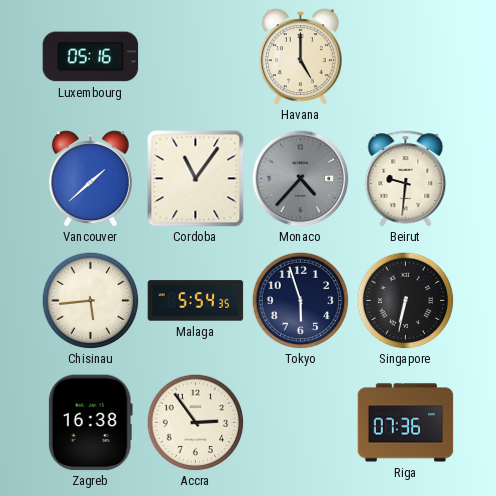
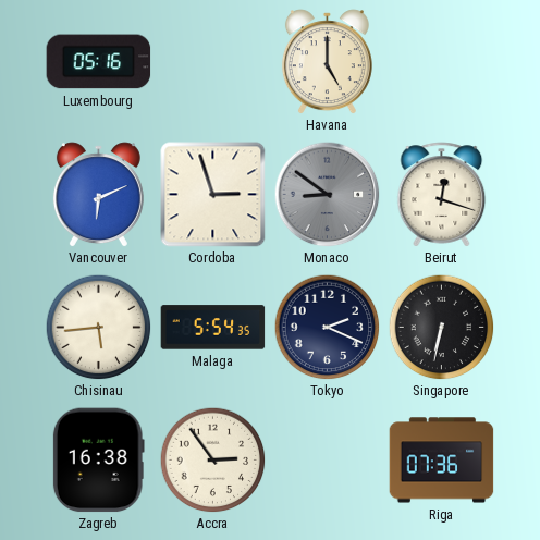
Vancouver: 1:38 -> 6:11
Cordoba: 11:06 -> 2:57
Monaco: 4:37 -> 8:51
Beirut: 9:31 -> 12:18
Tokyo: 5:57 -> 2:19
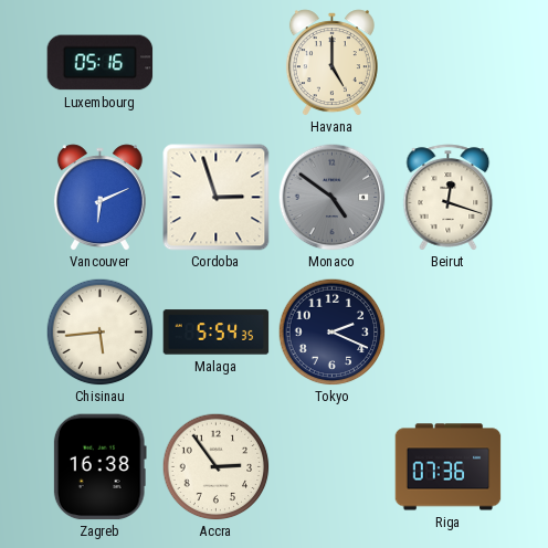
Monaco: 8:51 -> 4:51
Singapore: 6:32 -> none
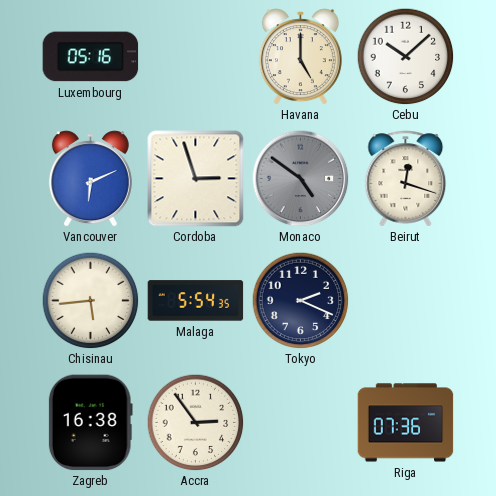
Cebu: none -> 10:08
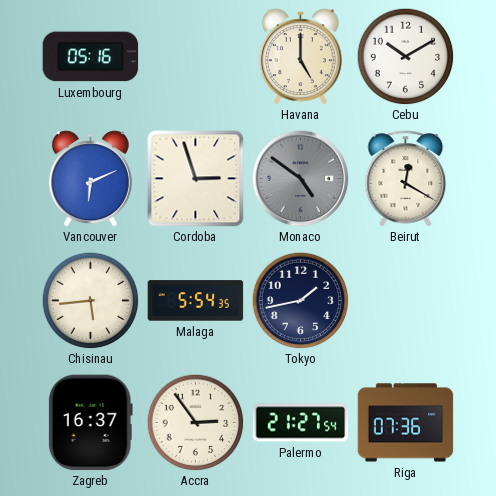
Cebu: 10:08 -> 10:10
Beirut: 12:18 -> 12:20
Tokyo: 2:19 -> 1:43
Zagreb: 16:38 -> 16:37
Palermo: none -> 21:27
